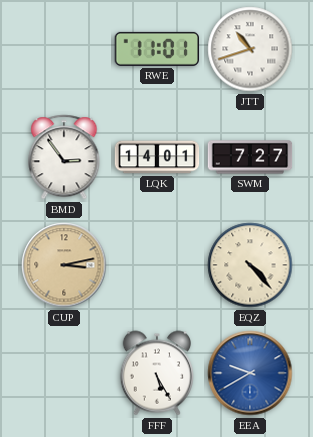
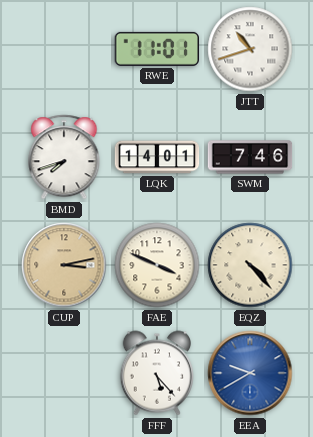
BMD: 2:54 -> 7:42
SWM: 7:27 -> 7:46
FAE: none -> 3:49
FFF: 5:25 -> 5:23
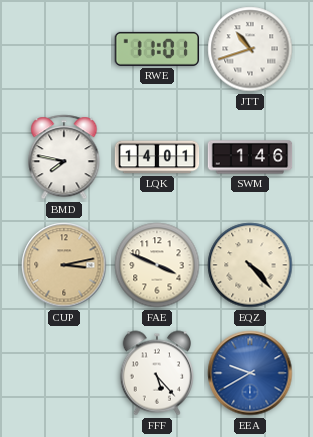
BMD: 7:42 -> 7:47
SWM: 7:46 -> 1:46
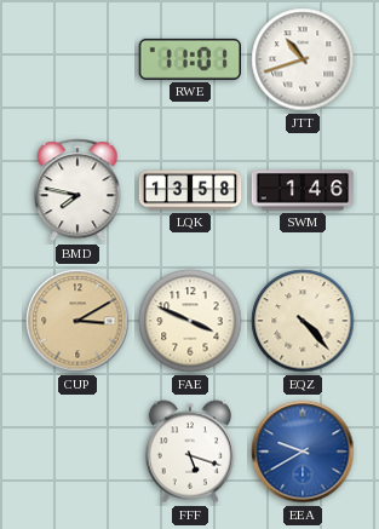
LQK: 14:01 -> 13:58
CUP: 3:13 -> 3:10
FFF: 5:23 -> 5:18
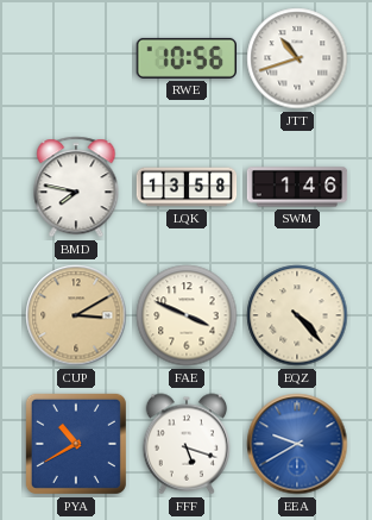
RWE: 11:01 -> 10:56
PYA: none -> 10:40
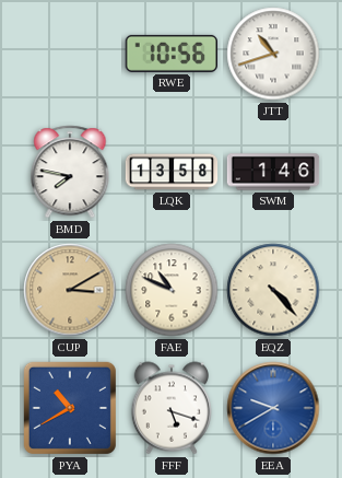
FAE: 3:49 -> 10:49
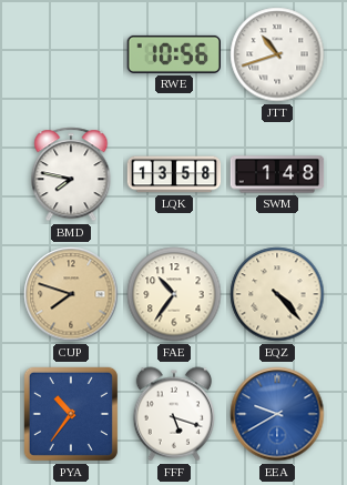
SWM: 1:46 -> 1:48
CUP: 3:10 -> 7:48
FAE: 10:49 -> 10:36
PYA: 10:40 -> 10:36
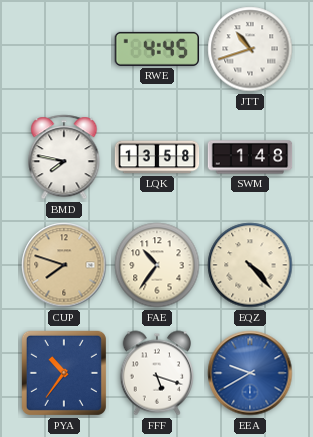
RWE: 10:56 -> 4:45
